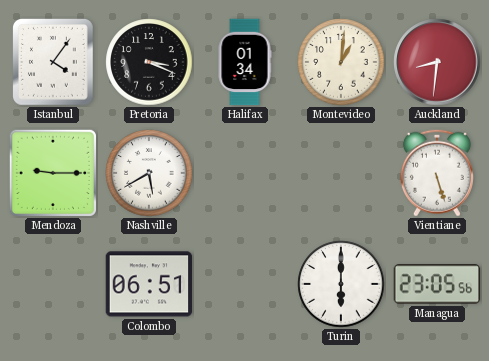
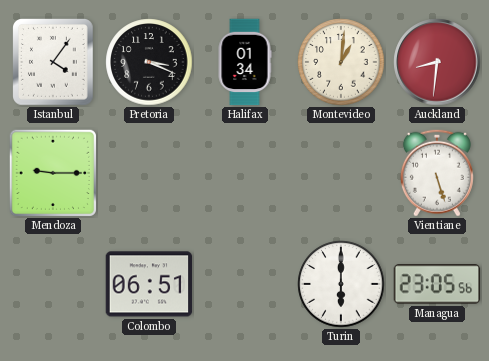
Nashville: 5:40 -> none
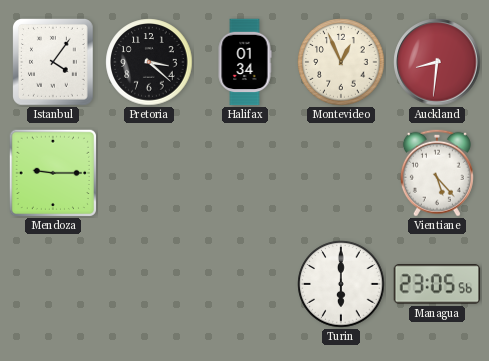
Pretoria: 3:19 -> 3:22
Montevideo: 1:01 -> 12:56
Vientiane: 5:27 -> 5:23
Colombo: 06:51 -> none
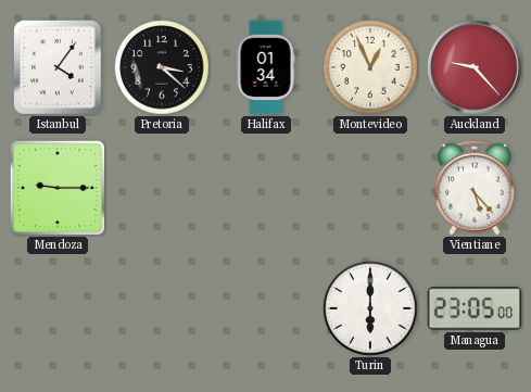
Auckland: 8:31 -> 9:23
Managua: 23:05:56 -> 23:05:00
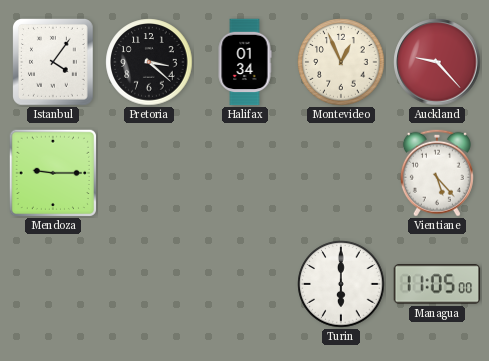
Managua: 23:05 -> 11:05
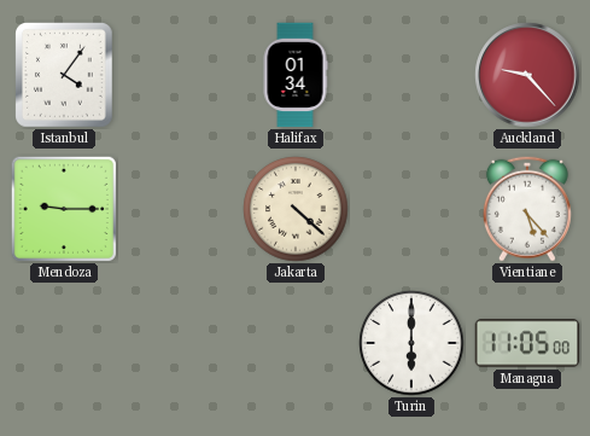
Pretoria: 3:22 -> none
Montevideo: 12:56 -> none
Jakarta: none -> 4:22
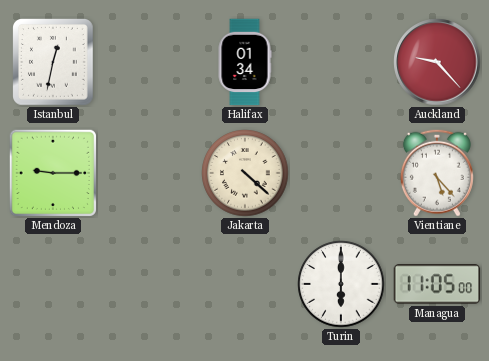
Istanbul: 4:06 -> 12:32
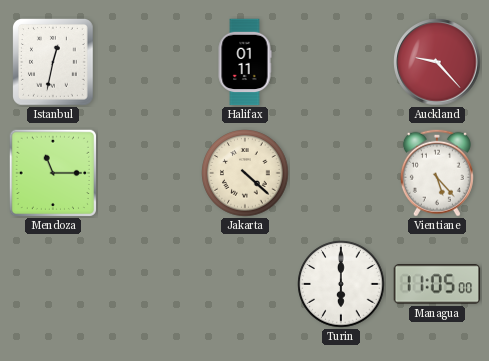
Halifax: 01:34 -> 01:11
Mendoza: 9:15 -> 11:15
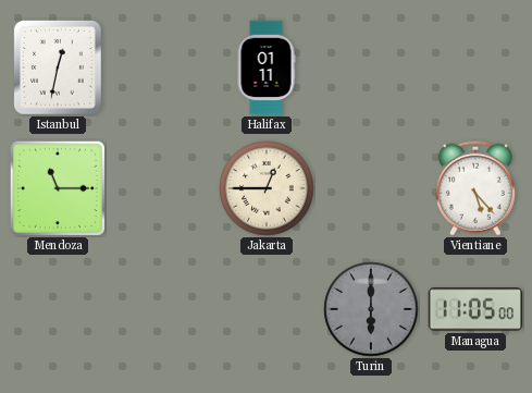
Auckland: 9:23 -> none
Jakarta: 4:22 -> 12:45
Turin dial: white -> grey
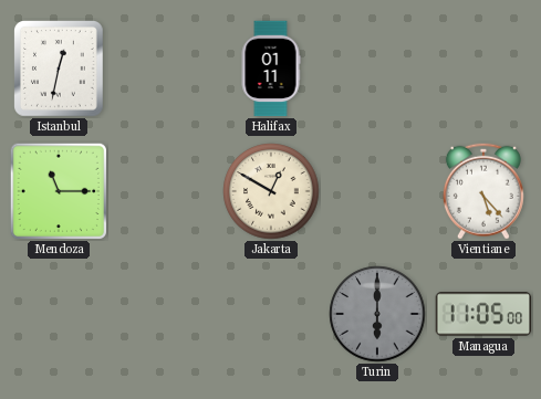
Jakarta: 12:45 -> 12:50
